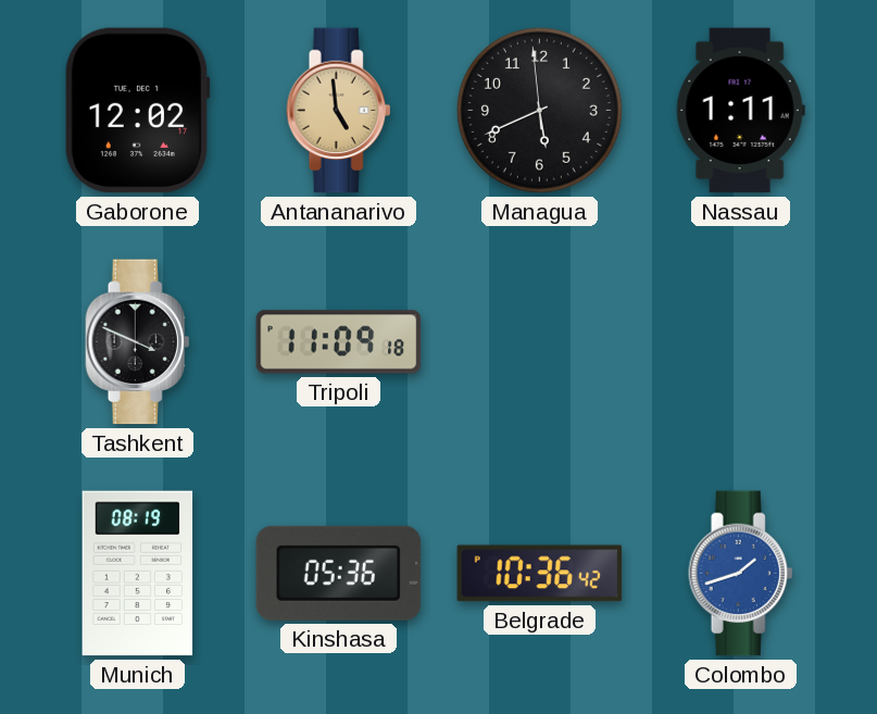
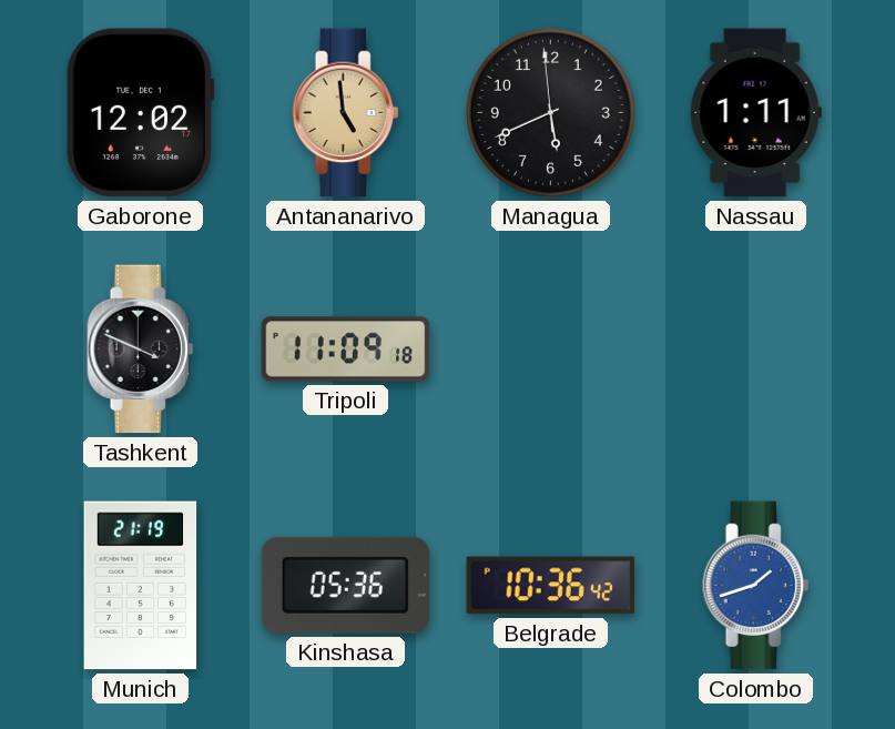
Munich: 08:19 -> 21:19
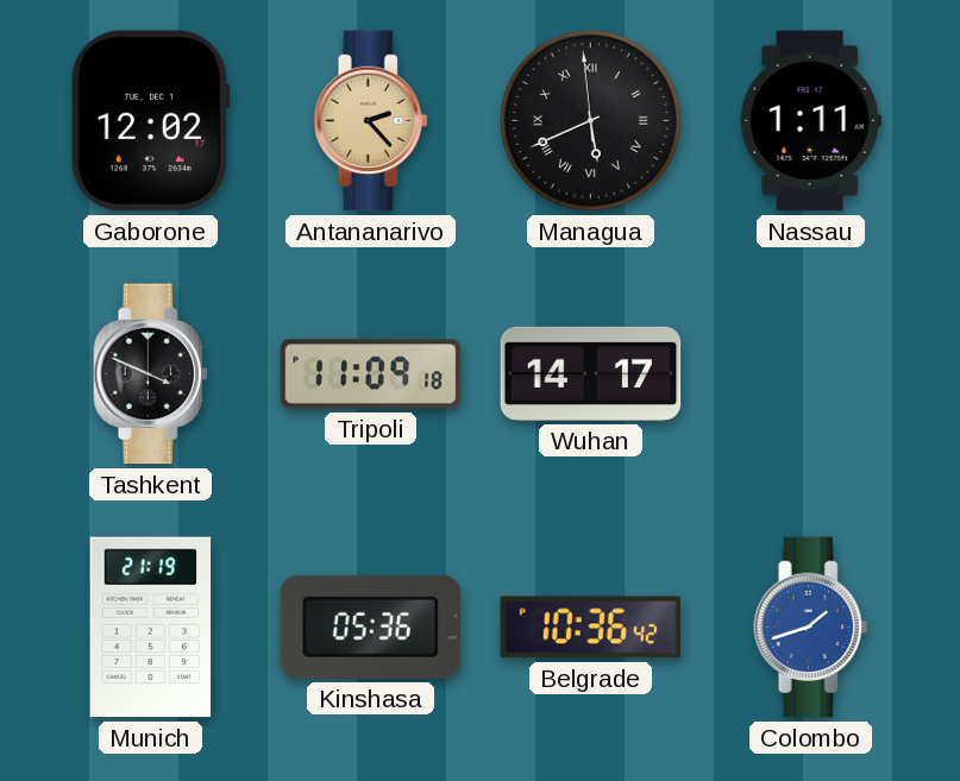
Antananarivo: 4:59 -> 2:23
Managua numerals: Arabic -> Roman
Wuhan: none -> 14:17
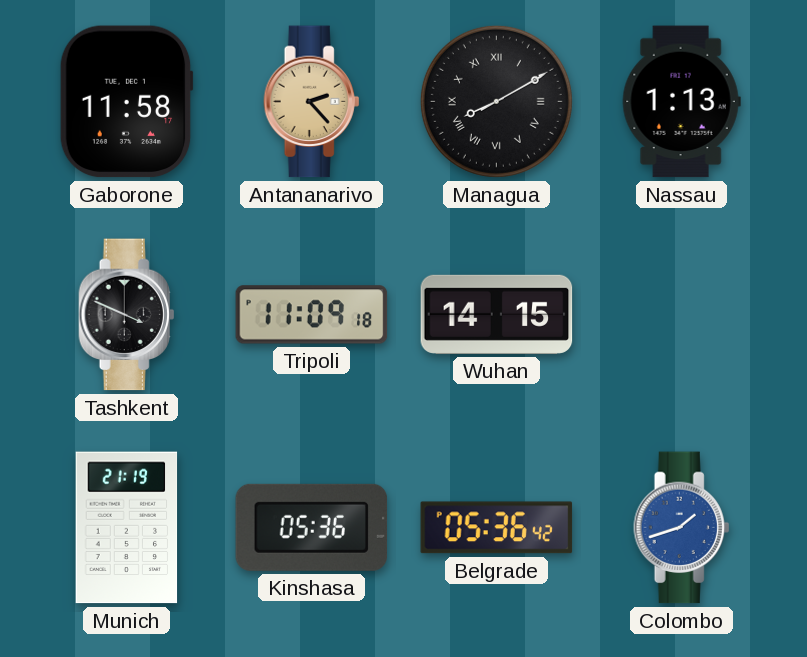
Gaborone: 12:02 -> 11:58
Managua: 5:40 -> 8:10
Nassau: 1:11 -> 1:13
Wuhan: 14:17 -> 14:15
Belgrade: 10:36 -> 05:36
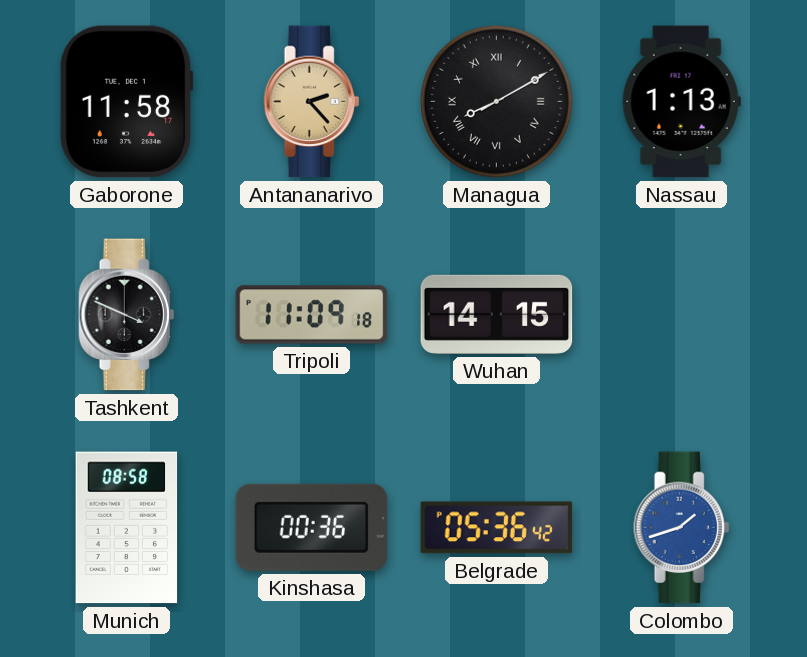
Munich: 21:19 -> 08:58
Kinshasa: 05:36 -> 00:36
